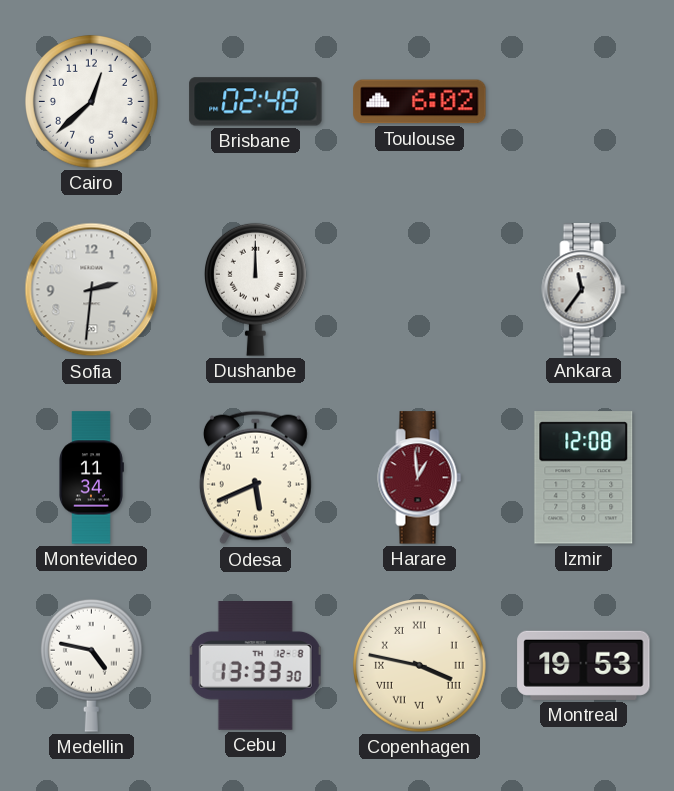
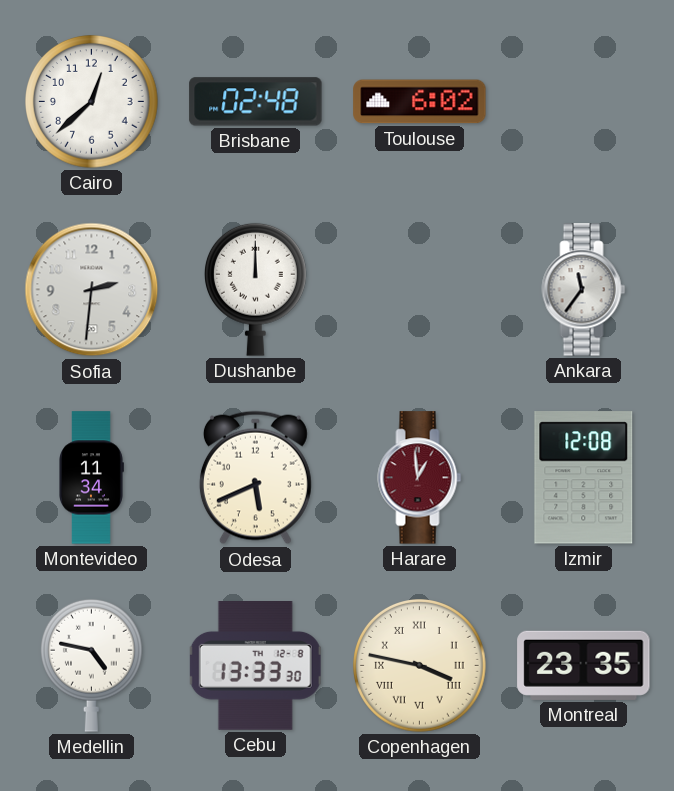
Montreal: 19:53 -> 23:35
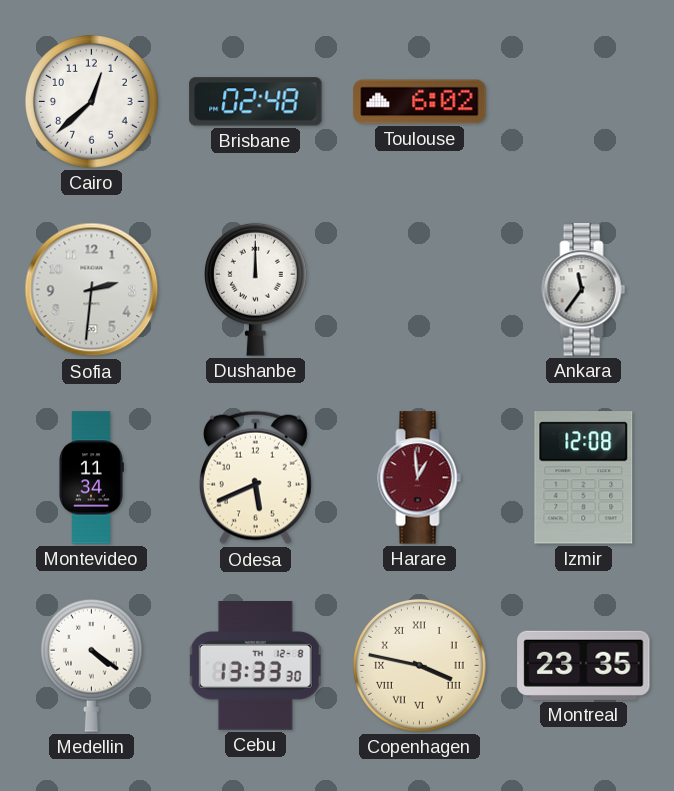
Medellin: 4:47 -> 4:21
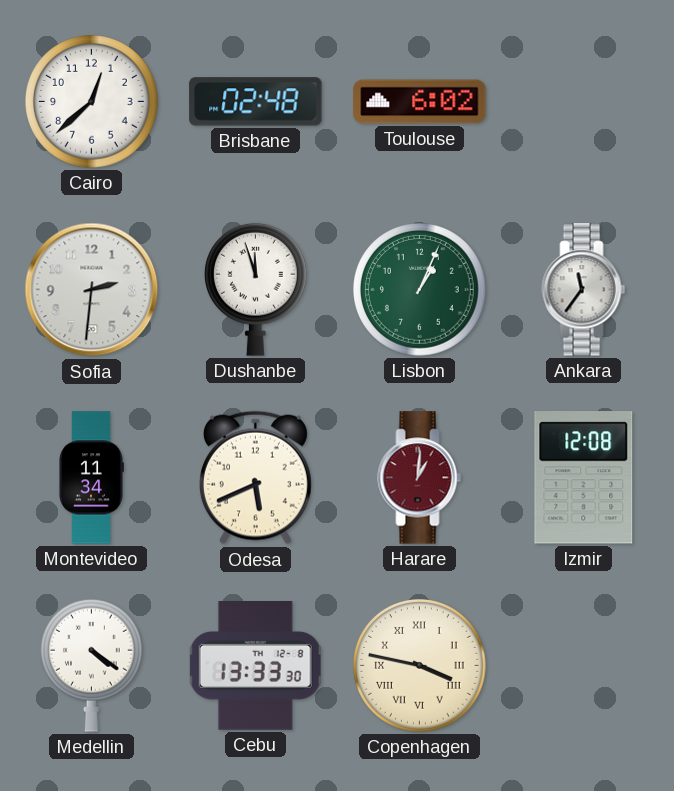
Dushanbe: 12:00 -> 11:57
Lisbon: none -> 1:04
Harare: 12:59 -> 1:01
Montreal: 23:35 -> none
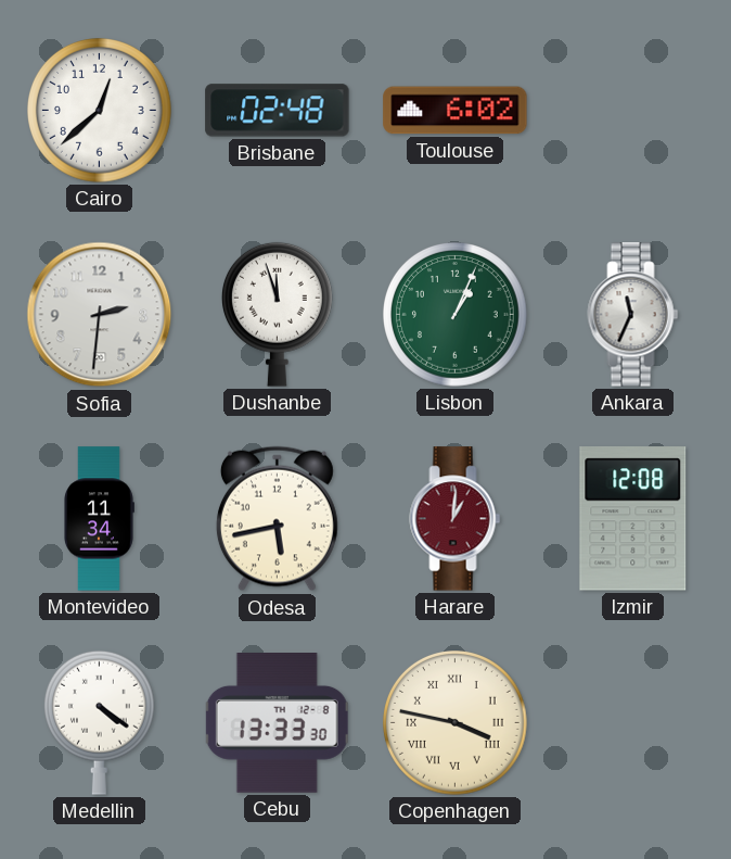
Ankara: 11:36 -> 11:34
Odesa: 5:41 -> 5:43
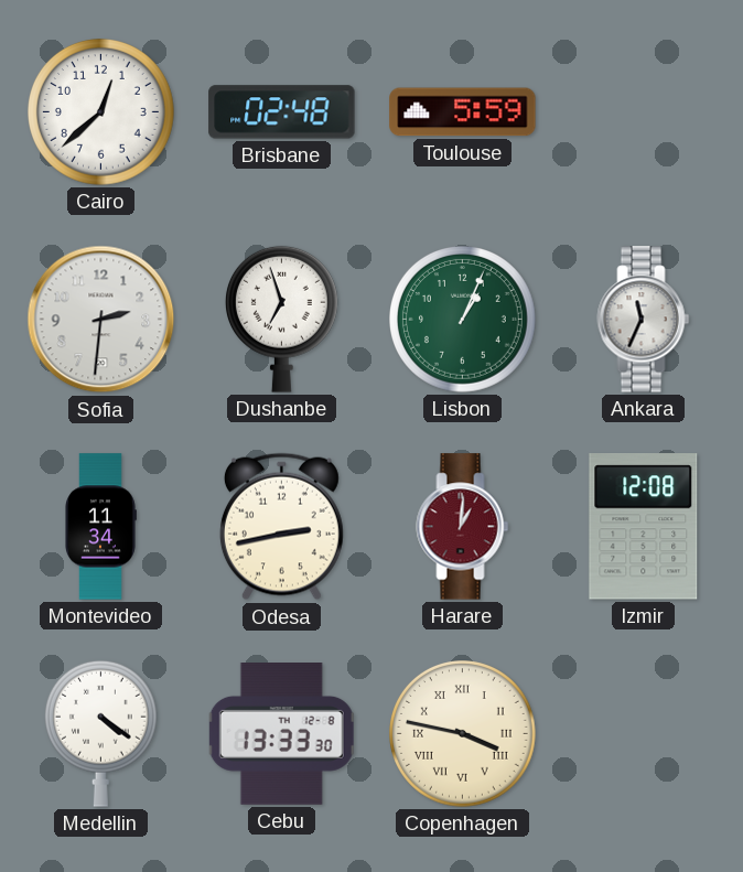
Toulouse: 6:02 -> 5:59
Dushanbe: 11:57 -> 6:57
Odesa: 5:43 -> 2:43
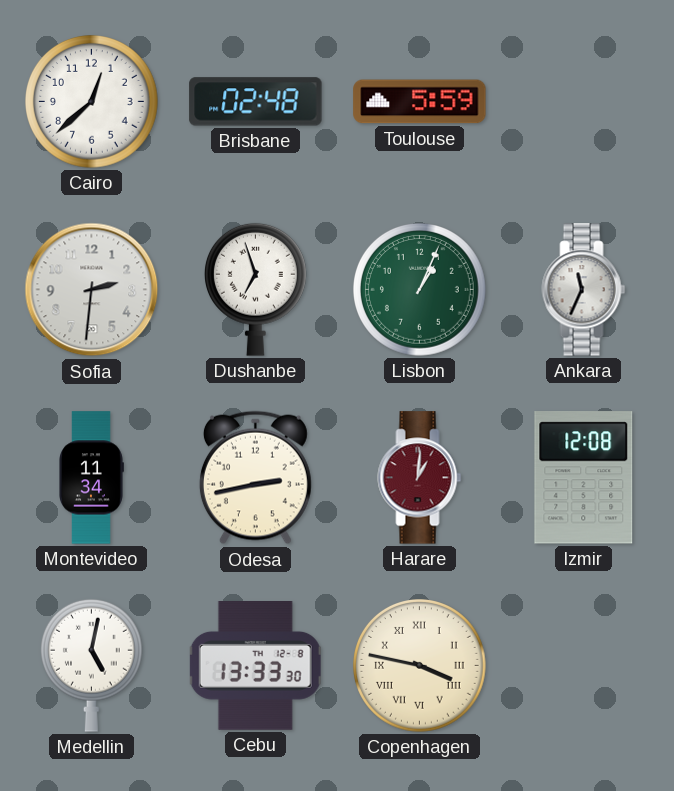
Medellin: 4:21 -> 5:02
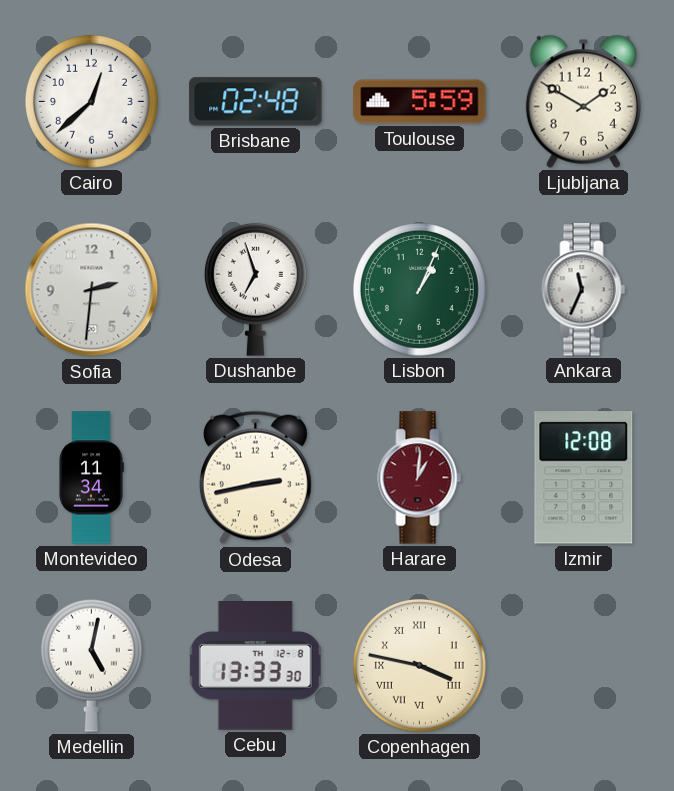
Ljubljana: none -> 1:50
